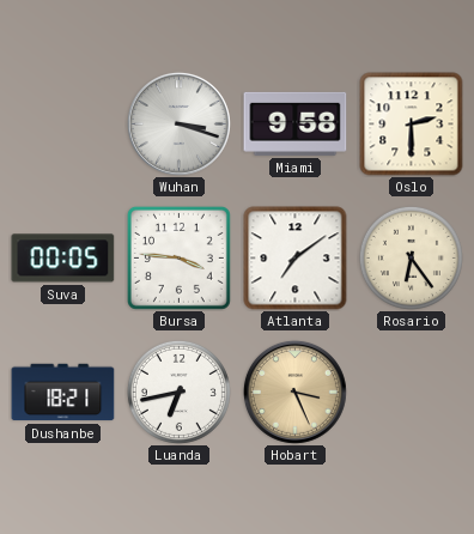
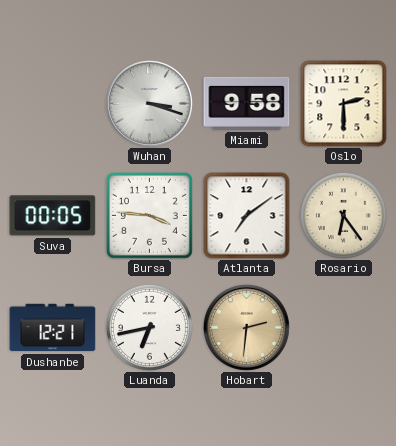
Dushanbe: 18:21 -> 12:21
Hobart: 3:26 -> 2:31
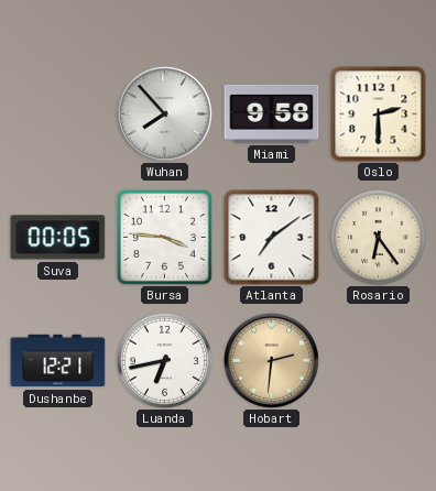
Wuhan: 3:18 -> 7:53
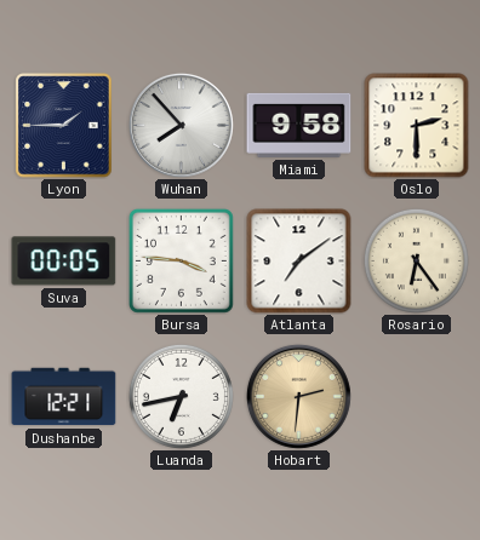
Lyon: none -> 1:45
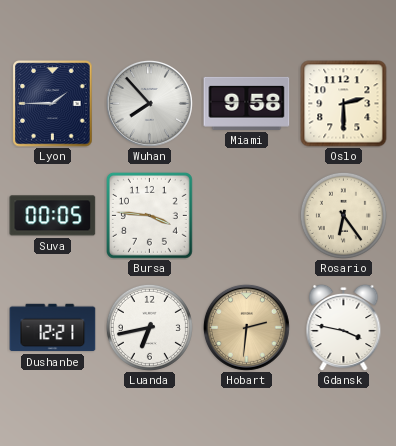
Atlanta: 7:09 -> none
Gdansk: none -> 3:47
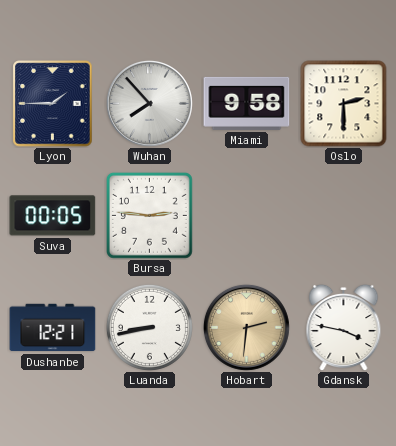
Bursa: 3:46 -> 2:46
Rosario: 6:24 -> none
Luanda: 6:43 -> 8:43
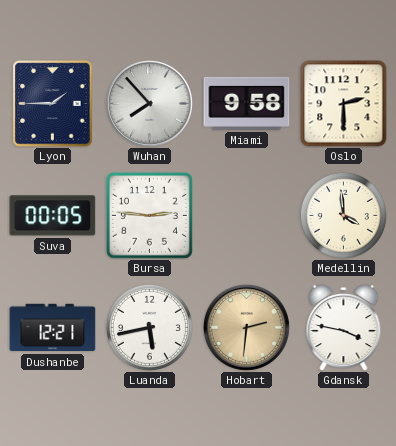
Medellin: none -> 3:59
Luanda: 8:43 -> 5:43
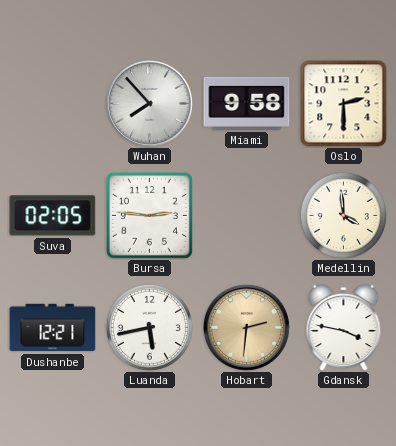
Lyon: 1:45 -> none
Suva: 00:05 -> 02:05
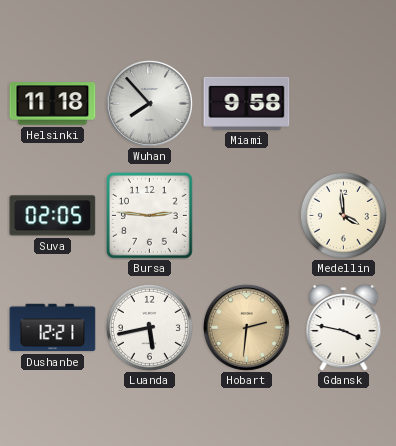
Helsinki: none -> 11:18
Oslo: 2:30 -> none
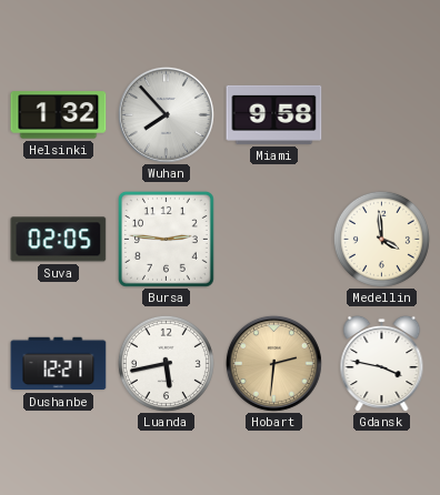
Helsinki: 11:18 -> 1:32
